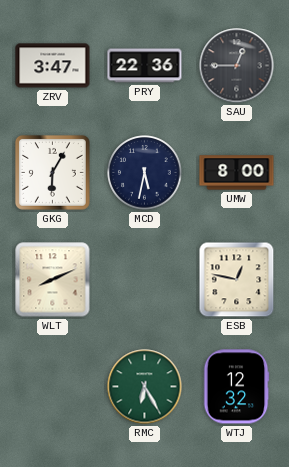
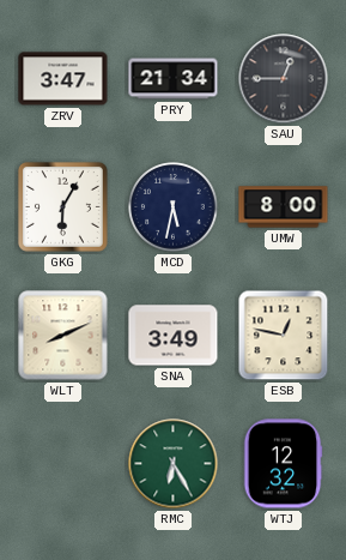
PRY: 22:36 -> 21:34
SNA: none -> 3:49
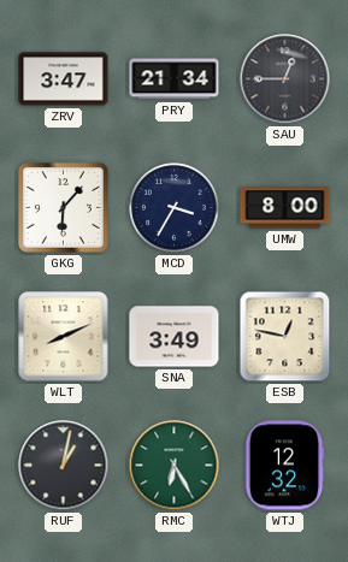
GKG: 6:05 -> 6:07
MCD: 5:32 -> 3:35
RUF: none -> 1:02
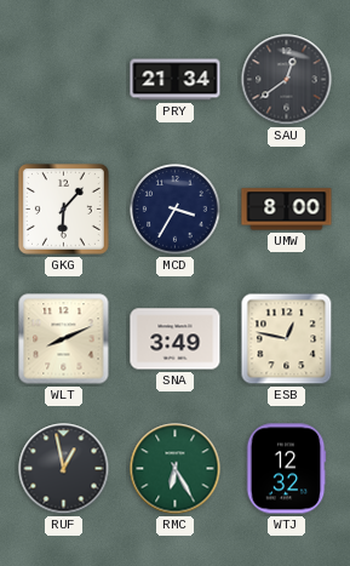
ZRV: 3:47 -> none
SAU: 12:45 -> 12:39
RUF: 1:02 -> 12:58
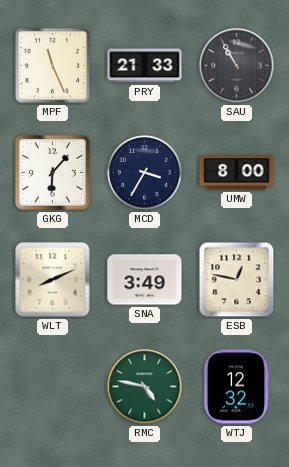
MPF: none -> 11:26
PRY: 21:34 -> 21:33
SAU: 12:39 -> 10:55
RUF: 12:58 -> none
RMC: 6:25 -> 4:47
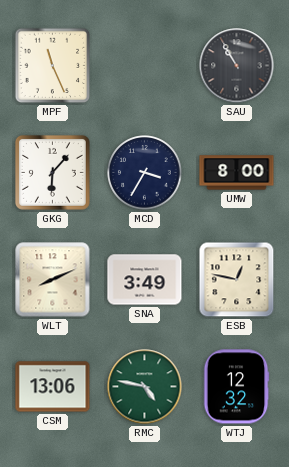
PRY: 21:33 -> none
CSM: none -> 13:06
